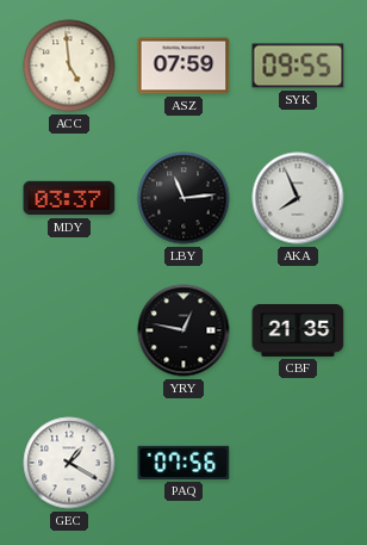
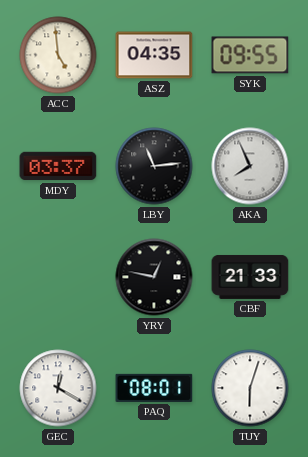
ASZ: 07:59 -> 04:35
CBF: 21:35 -> 21:33
GEC: 1:20 -> 12:20
PAQ: 07:56 -> 08:01
TUY: none -> 6:03
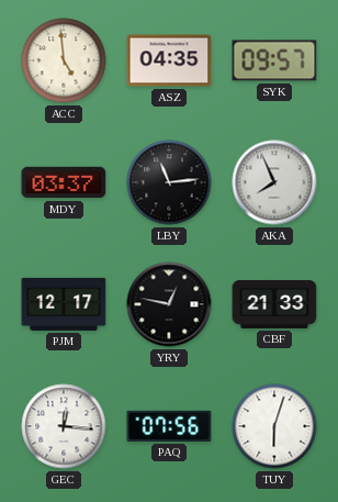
SYK: 09:55 -> 09:57
PJM: none -> 12:17
GEC: 12:20 -> 12:16
PAQ: 08:01 -> 07:56
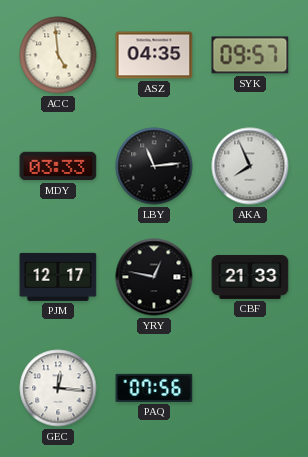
MDY: 03:37 -> 03:33
TUY: 6:03 -> none
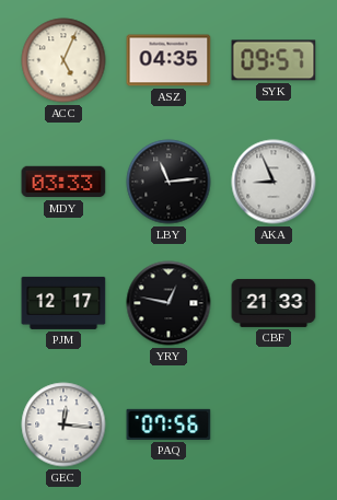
ACC: 4:59 -> 5:04
AKA: 7:56 -> 8:56
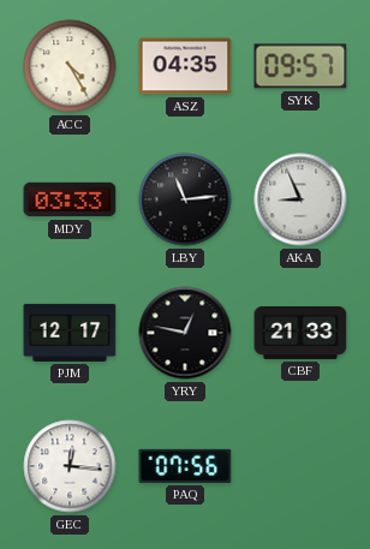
ACC: 5:04 -> 4:25
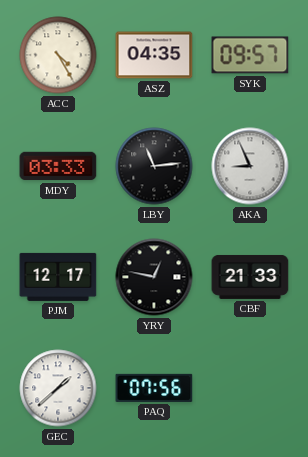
GEC: 12:16 -> 1:38
